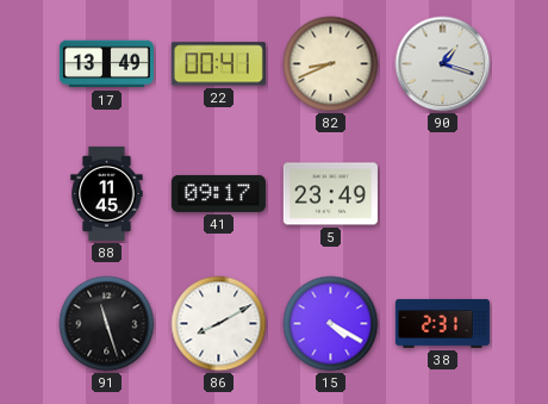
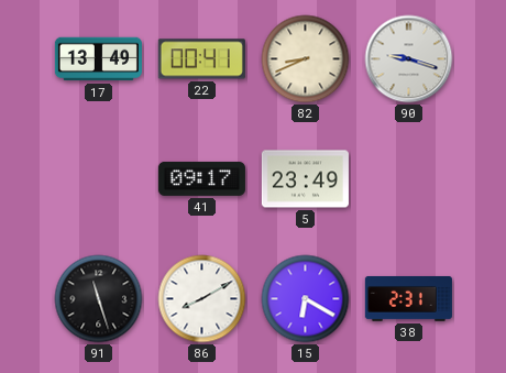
90: 1:18 -> 9:18
88: 11:45 -> none
15: 4:20 -> 6:20
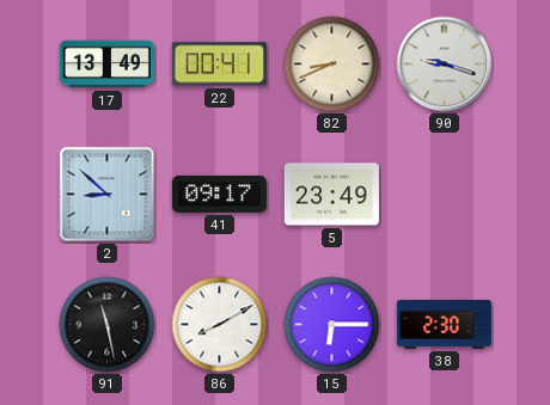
2: none -> 8:52
91: 11:27 -> 11:28
15: 6:20 -> 6:15
38: 2:31 -> 2:30
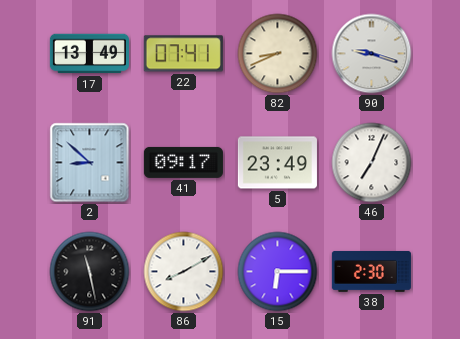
22: 00:41 -> 07:41
46: none -> 7:04
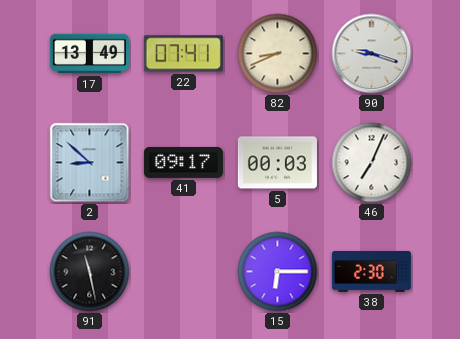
5: 23:49 -> 00:03
86: 8:10 -> none
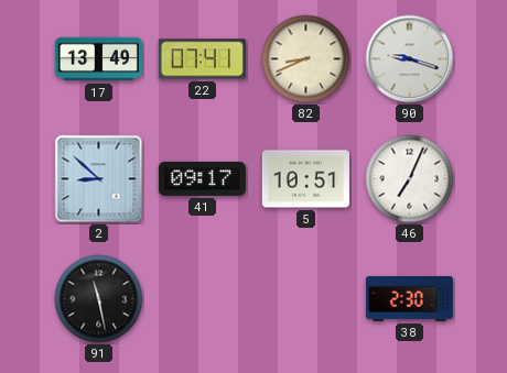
5: 00:03 -> 10:51
15: 6:15 -> none
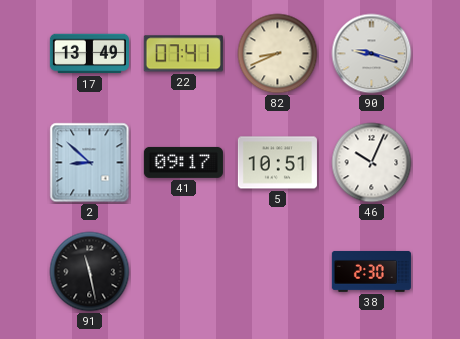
46: 7:04 -> 10:04
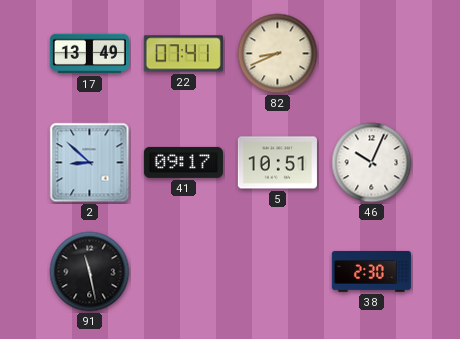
90: 9:18 -> none
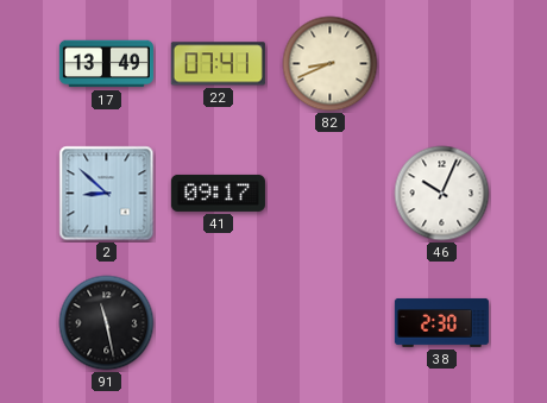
5: 10:51 -> none
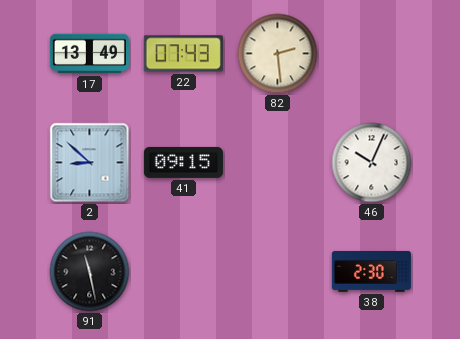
22: 07:41 -> 07:43
82: 8:41 -> 2:29
41: 09:17 -> 09:15
